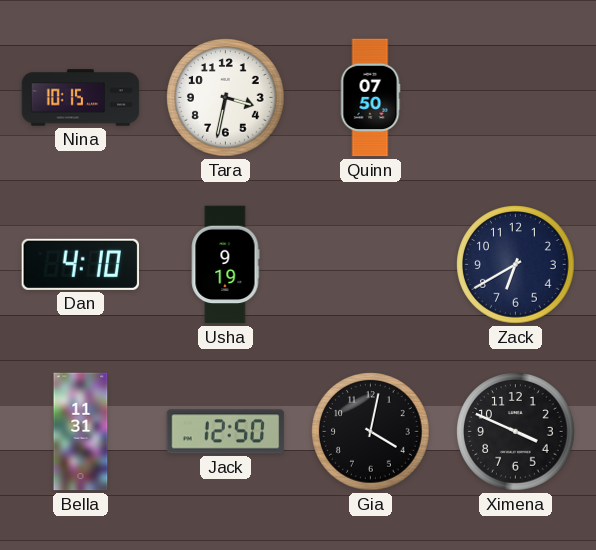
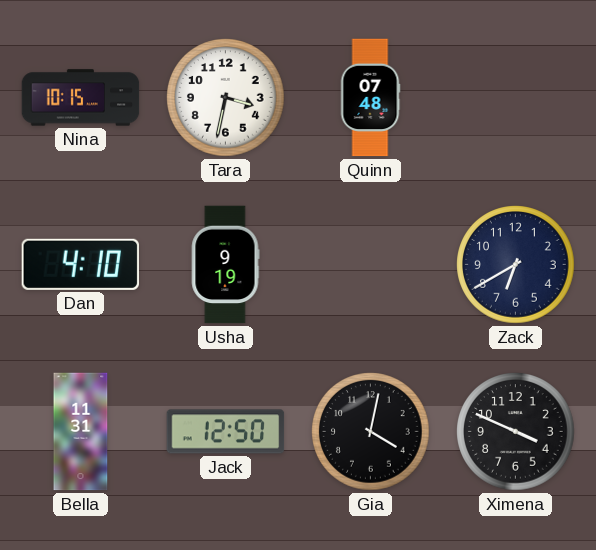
Quinn: 07:50 -> 07:48
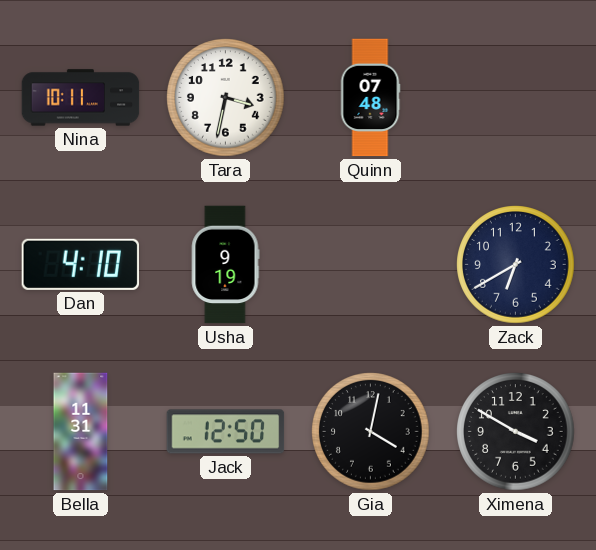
Nina: 10:15 -> 10:11
Ximena: 3:49 -> 3:50
